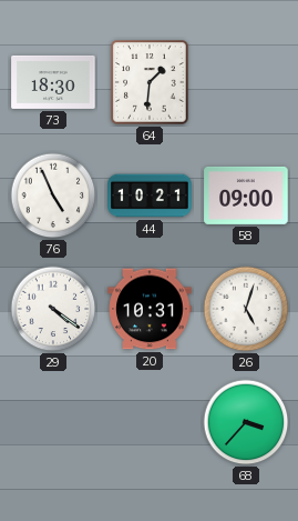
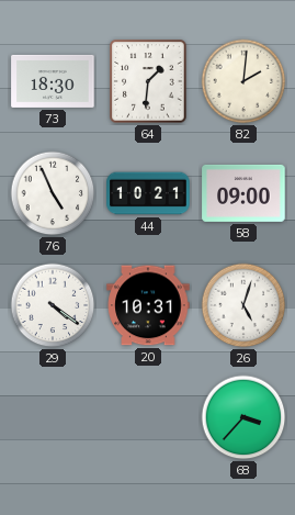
82: none -> 2:01
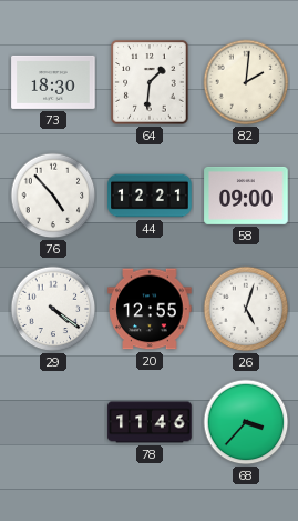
76: 4:56 -> 4:53
44: 10:21 -> 12:21
20: 10:31 -> 12:55
78: none -> 11:46
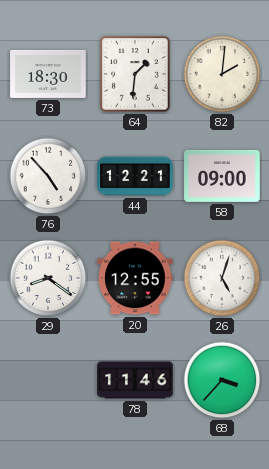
29: 4:21 -> 8:21
